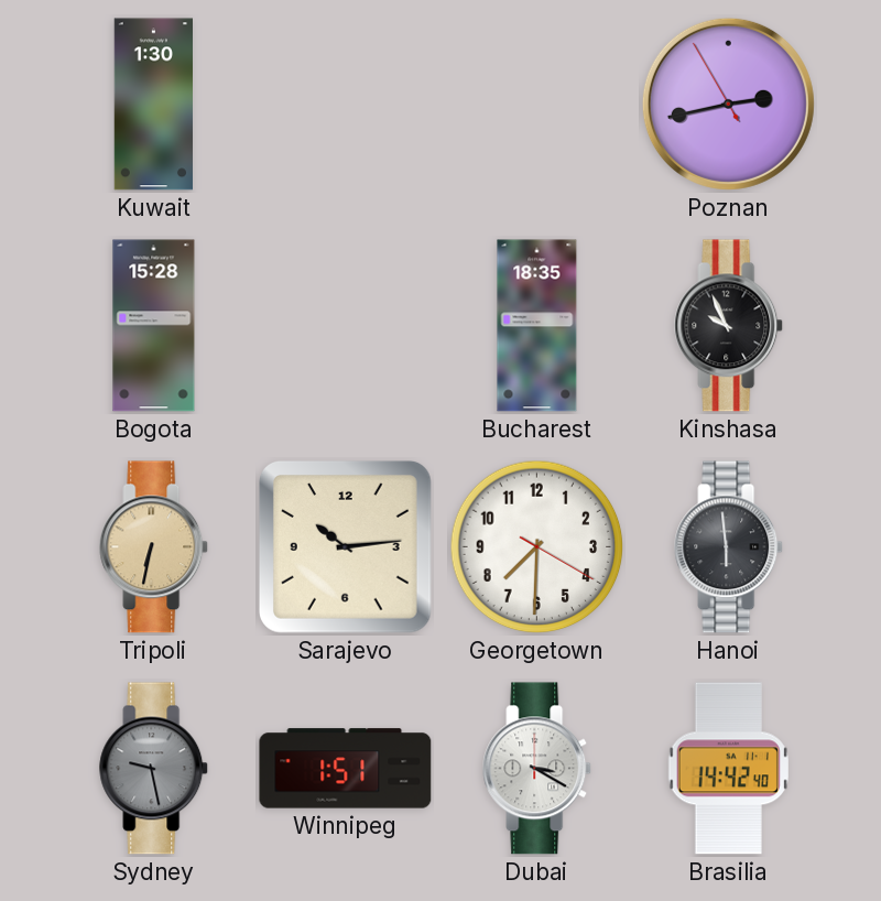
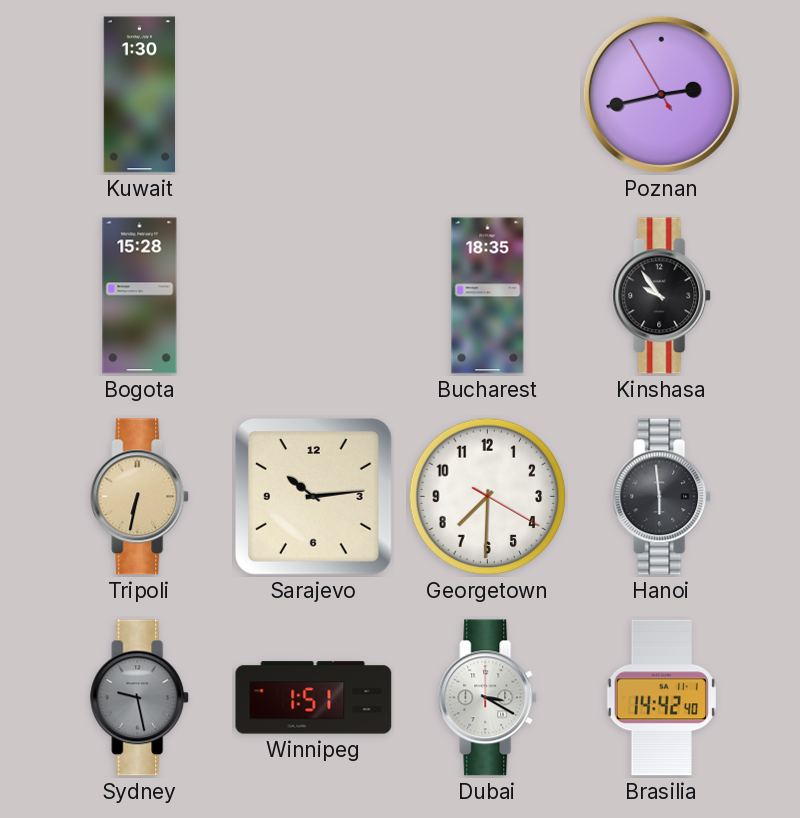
Kinshasa: 9:56 -> 9:54
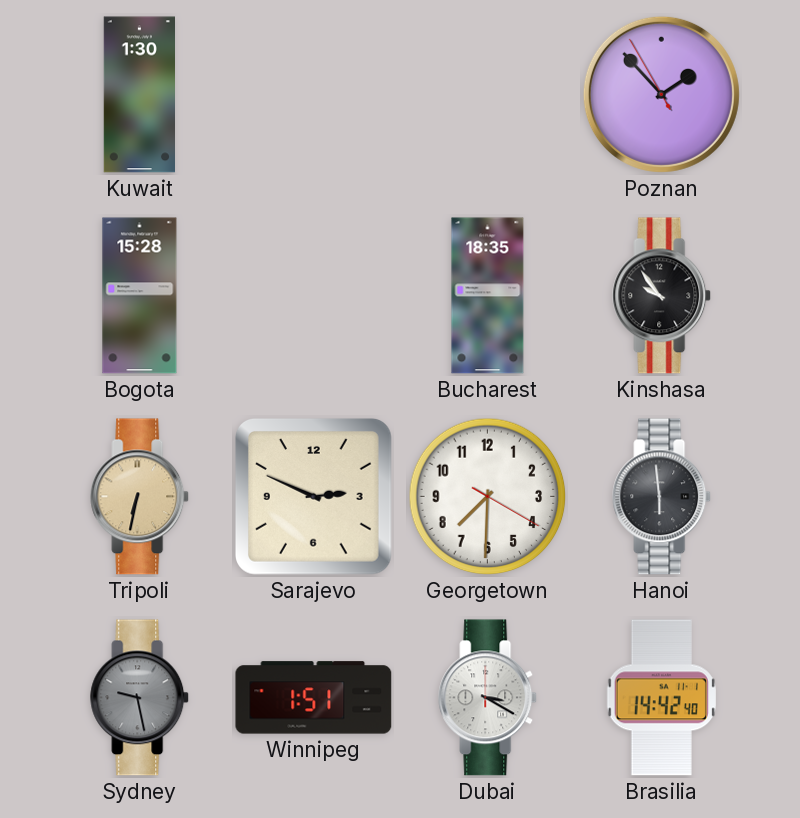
Poznan: 2:42 -> 1:52
Sarajevo: 10:14 -> 2:49
